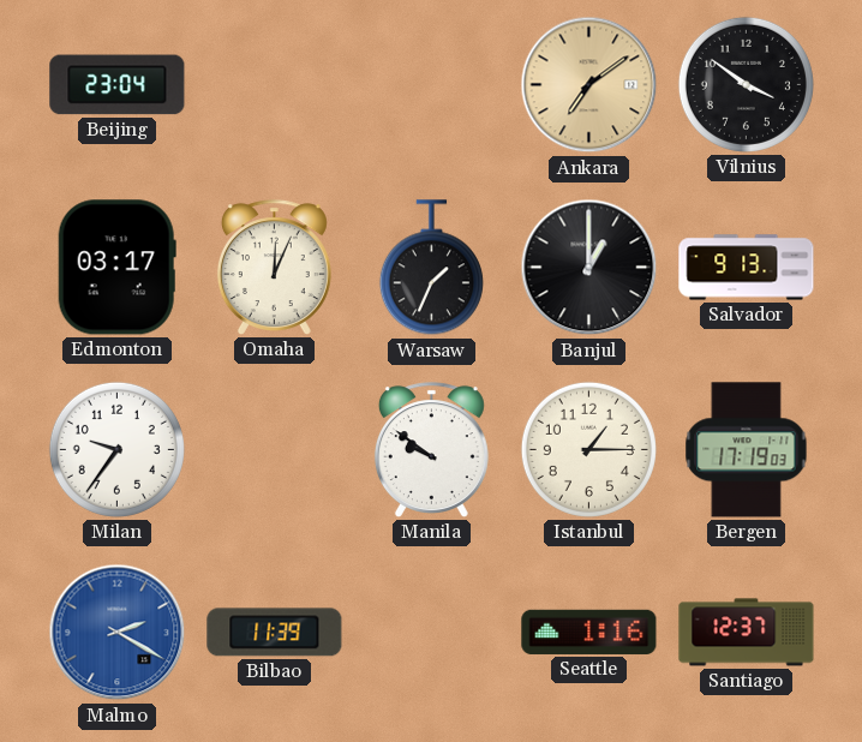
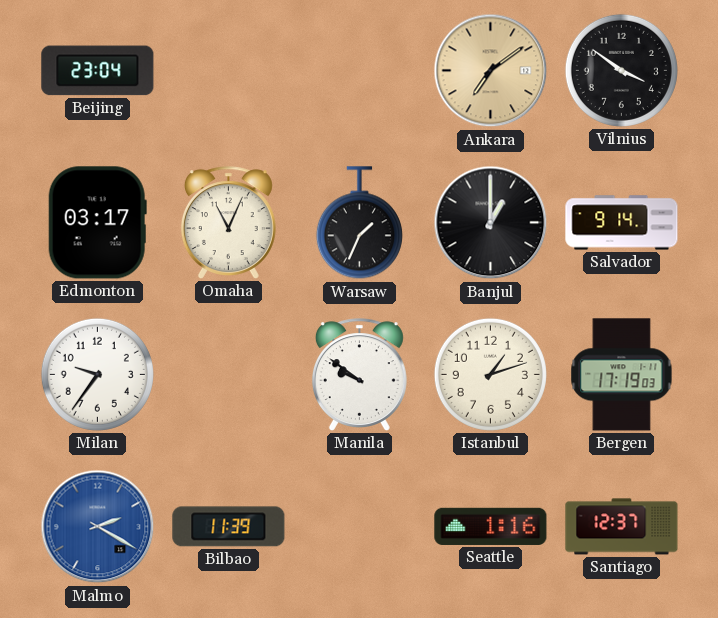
Omaha: 12:04 -> 11:04
Salvador: 9:13 -> 9:14
Istanbul: 1:15 -> 1:12
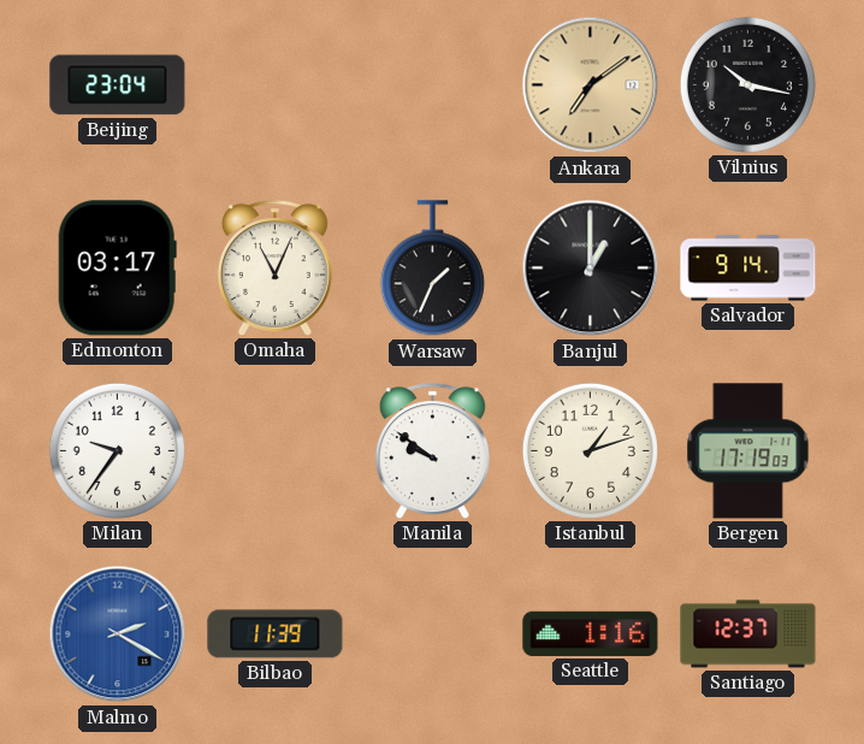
Vilnius: 3:51 -> 10:17
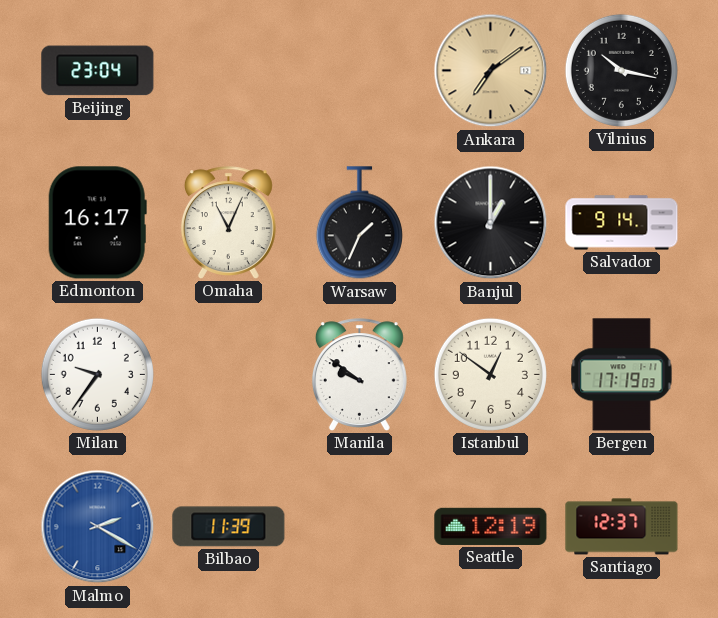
Edmonton: 03:17 -> 16:17
Istanbul: 1:12 -> 12:51
Seattle: 1:16 -> 12:19
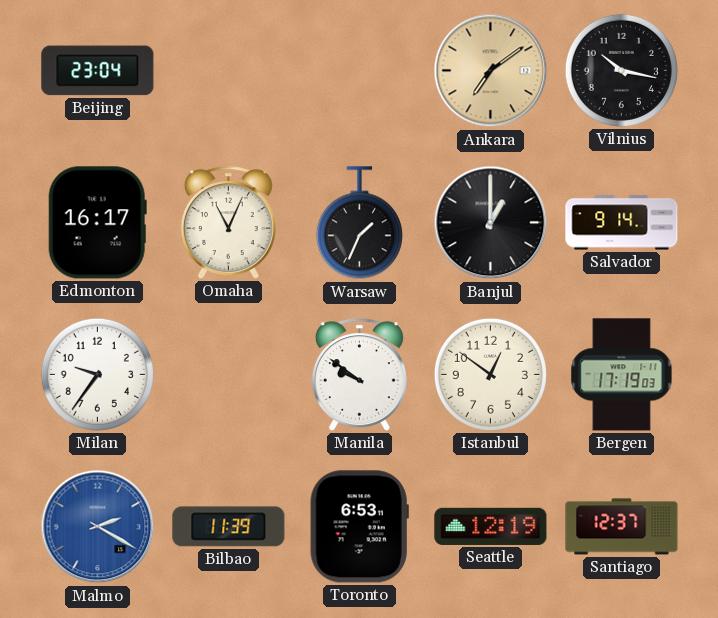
Toronto: none -> 6:53
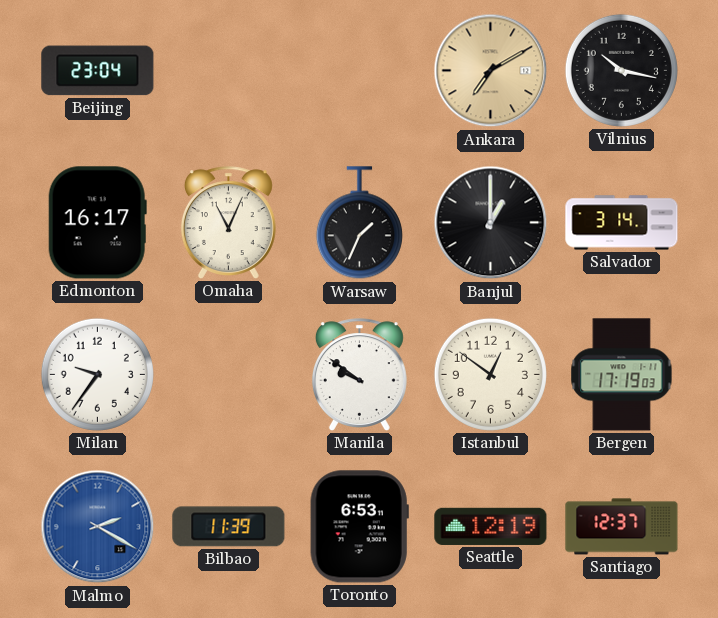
Ankara: 7:09 -> 7:10
Salvador: 9:14 -> 3:14
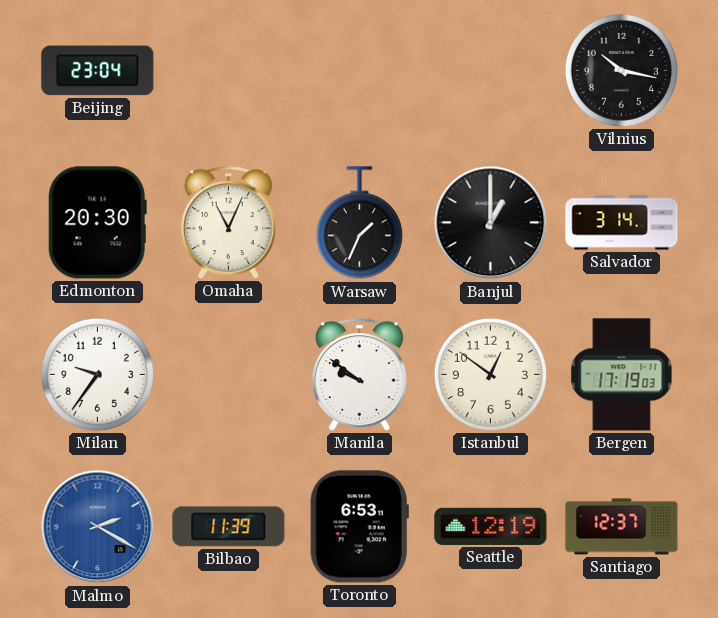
Ankara: 7:10 -> none
Edmonton: 16:17 -> 20:30
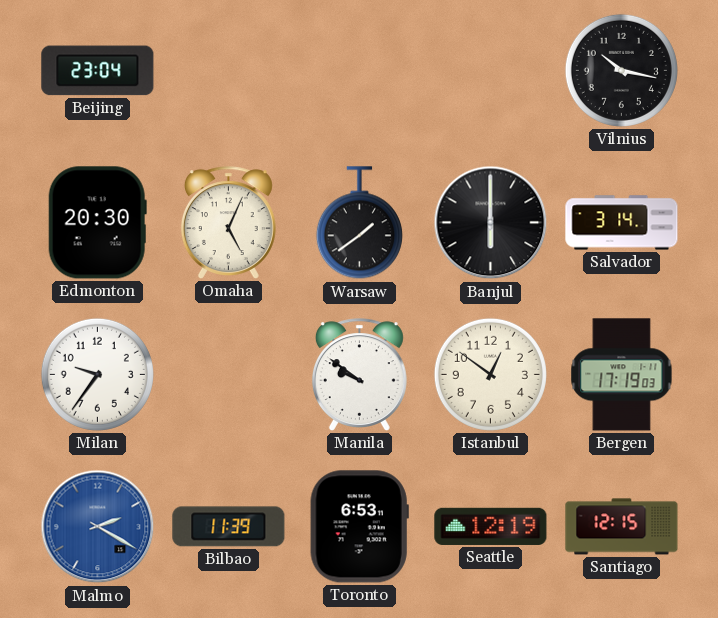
Omaha: 11:04 -> 5:04
Warsaw: 1:34 -> 1:39
Banjul: 1:00 -> 6:00
Santiago: 12:37 -> 12:15
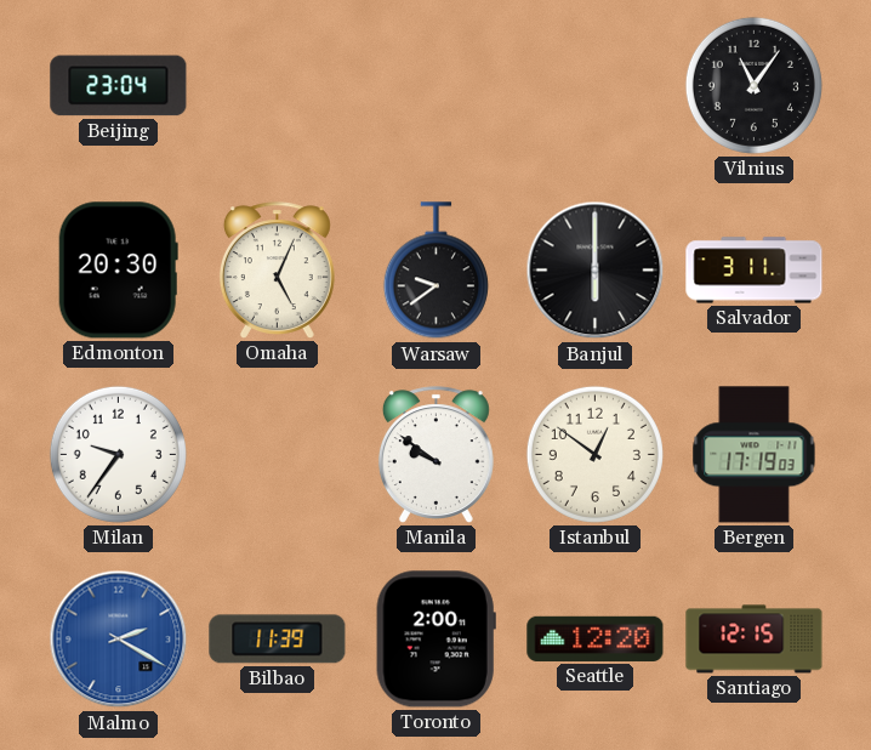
Vilnius: 10:17 -> 11:06
Warsaw: 1:39 -> 9:39
Salvador: 3:14 -> 3:11
Toronto: 6:53 -> 2:00
Seattle: 12:19 -> 12:20
